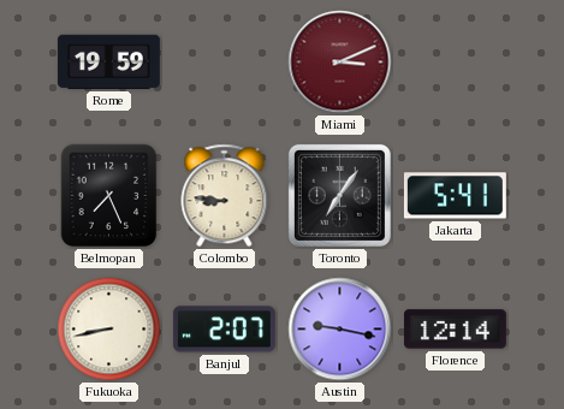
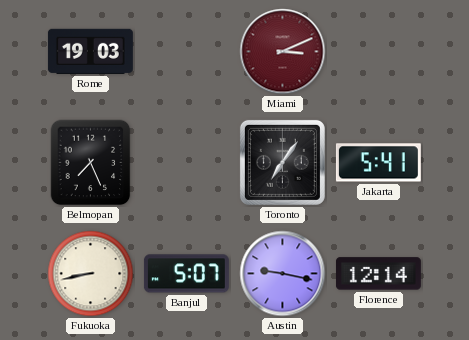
Rome: 19:59 -> 19:03
Colombo: 8:46 -> none
Banjul: 2:07 -> 5:07
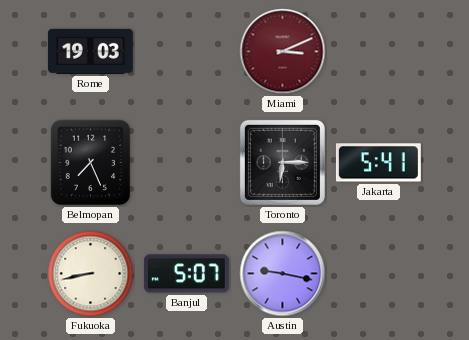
Toronto: 7:06 -> 6:15
Florence: 12:14 -> none
